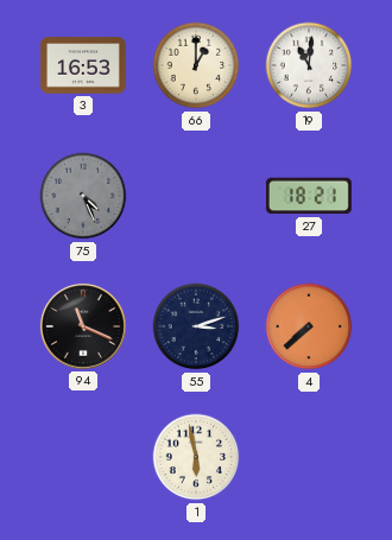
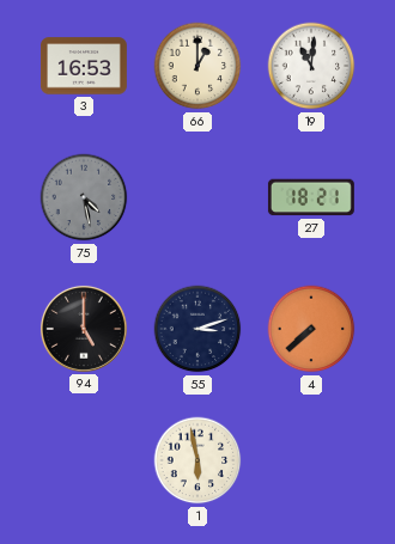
75: 4:26 -> 4:28
94: 11:19 -> 5:00
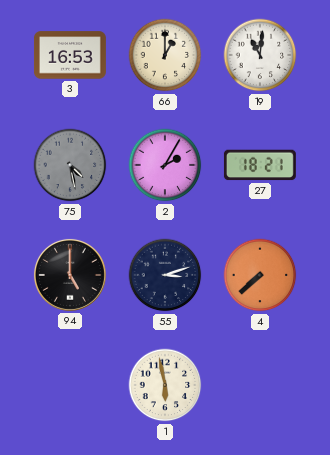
2: none -> 2:05
